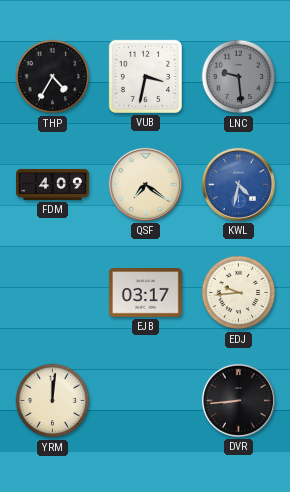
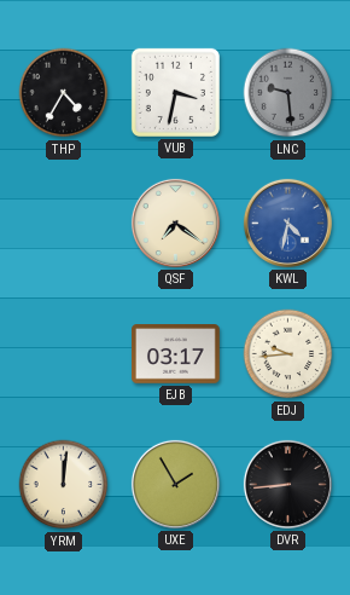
FDM: 4:09 -> none
UXE: none -> 1:55
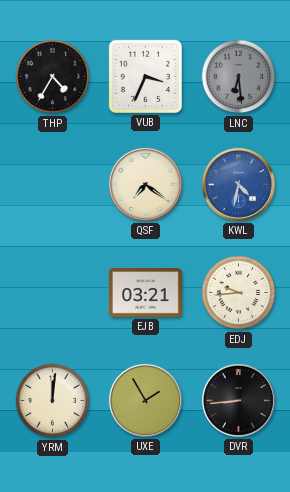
VUB: 3:32 -> 3:34
LNC: 9:29 -> 6:29
EJB: 03:17 -> 03:21
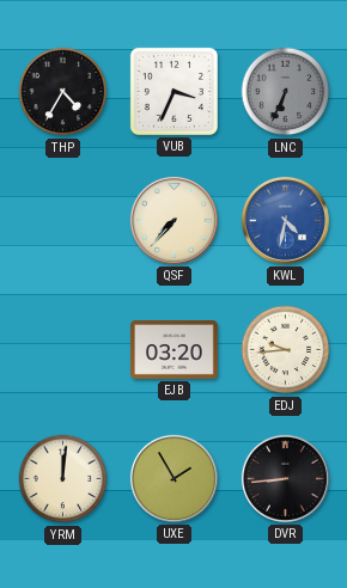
LNC: 6:29 -> 6:34
QSF: 7:21 -> 7:37
EJB: 03:21 -> 03:20
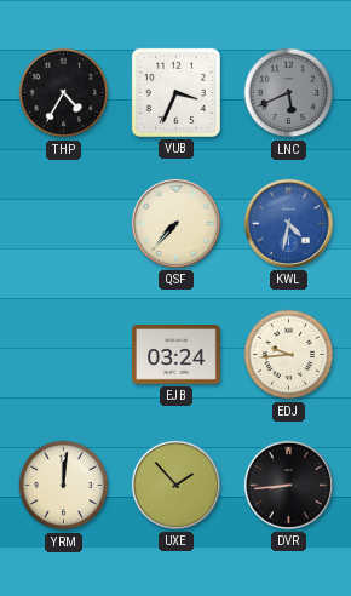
LNC: 6:34 -> 5:41
EJB: 03:20 -> 03:24
UXE: 1:55 -> 1:53
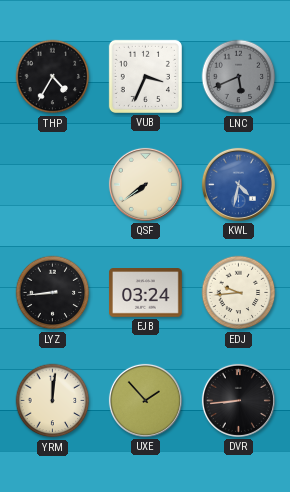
QSF: 7:37 -> 7:39
LYZ: none -> 8:44
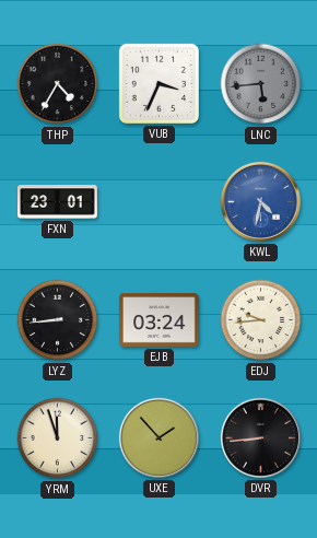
LNC: 5:41 -> 5:44
FXN: none -> 23:01
QSF: 7:39 -> none
YRM: 12:01 -> 11:57
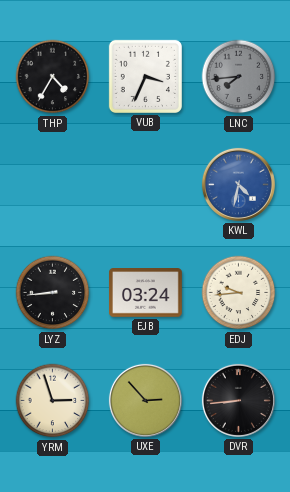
LNC: 5:44 -> 7:44
FXN: 23:01 -> none
YRM: 11:57 -> 2:57
UXE: 1:53 -> 2:53
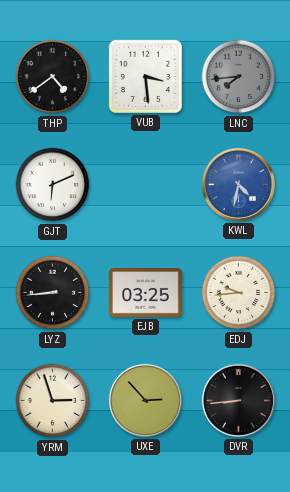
THP: 4:35 -> 4:39
VUB: 3:34 -> 3:29
GJT: none -> 6:11
EJB: 03:24 -> 03:25
